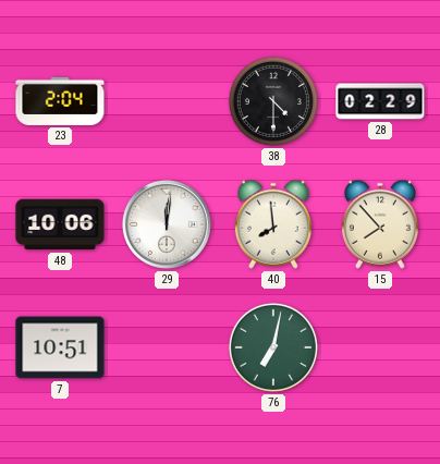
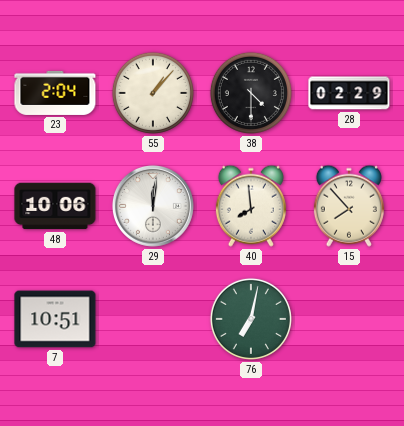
55: none -> 1:07
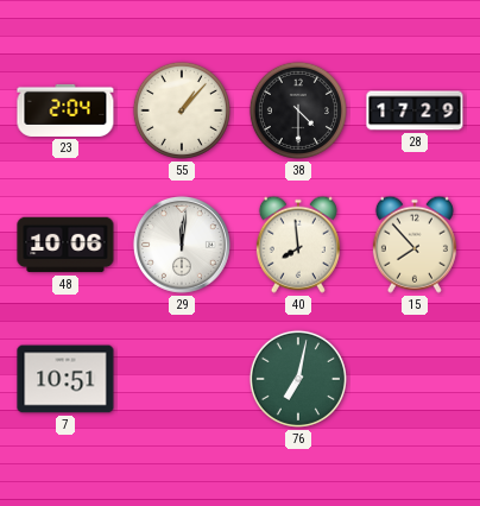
28: 02:29 -> 17:29
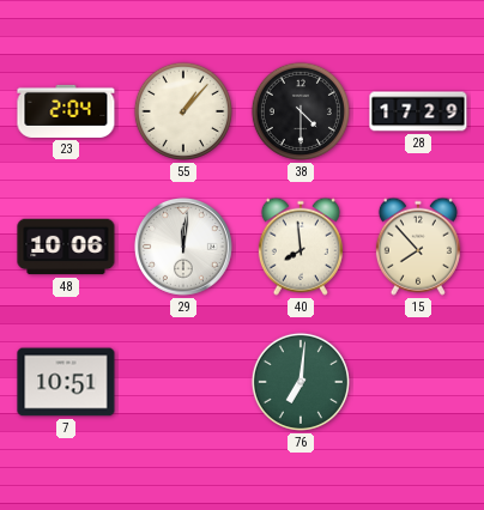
76: 7:02 -> 7:01
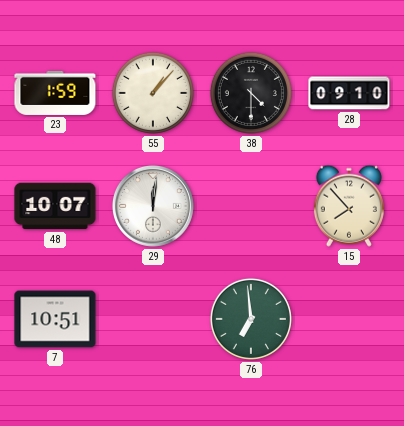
23: 2:04 -> 1:59
28: 17:29 -> 09:10
48: 10:06 -> 10:07
40: 7:59 -> none
76: 7:01 -> 6:59
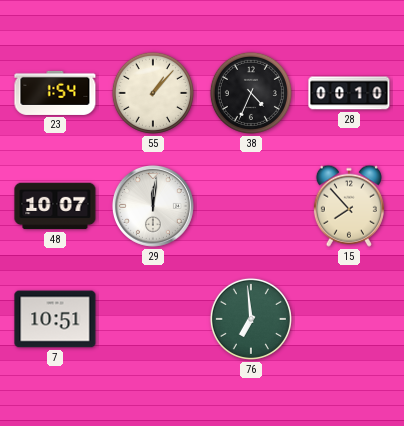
23: 1:59 -> 1:54
38: 4:30 -> 4:34
28: 09:10 -> 00:10
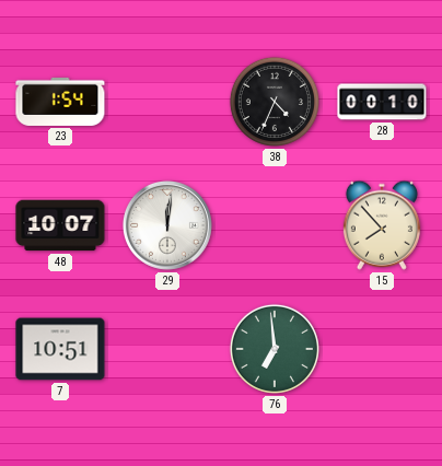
55: 1:07 -> none
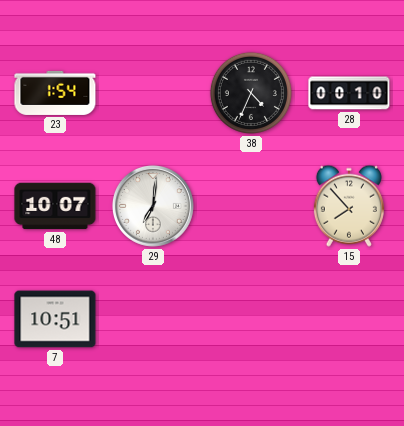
29: 12:01 -> 7:01
76: 6:59 -> none
